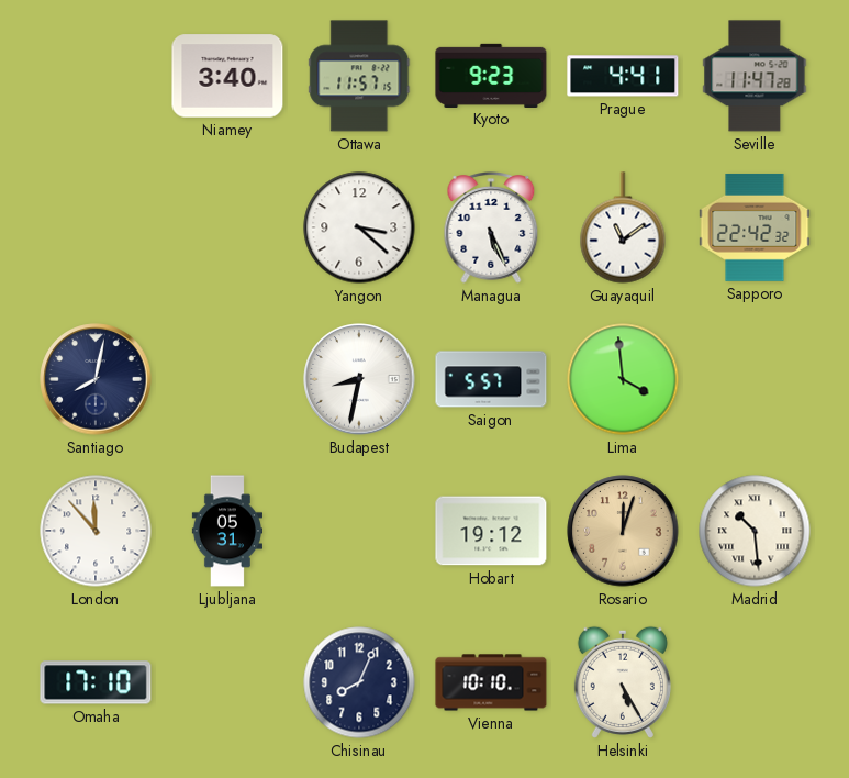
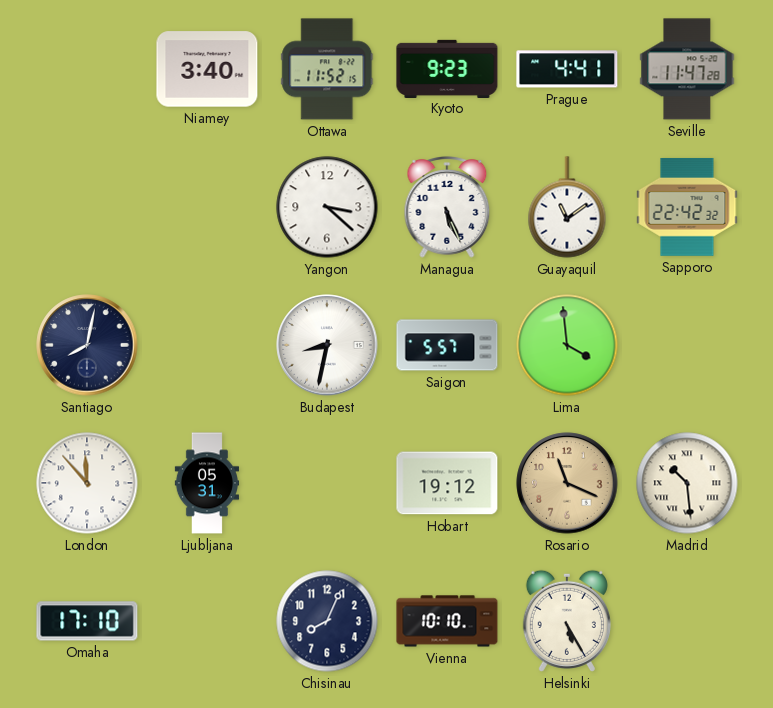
Ottawa: 11:57 -> 11:52
Rosario: 12:03 -> 11:19
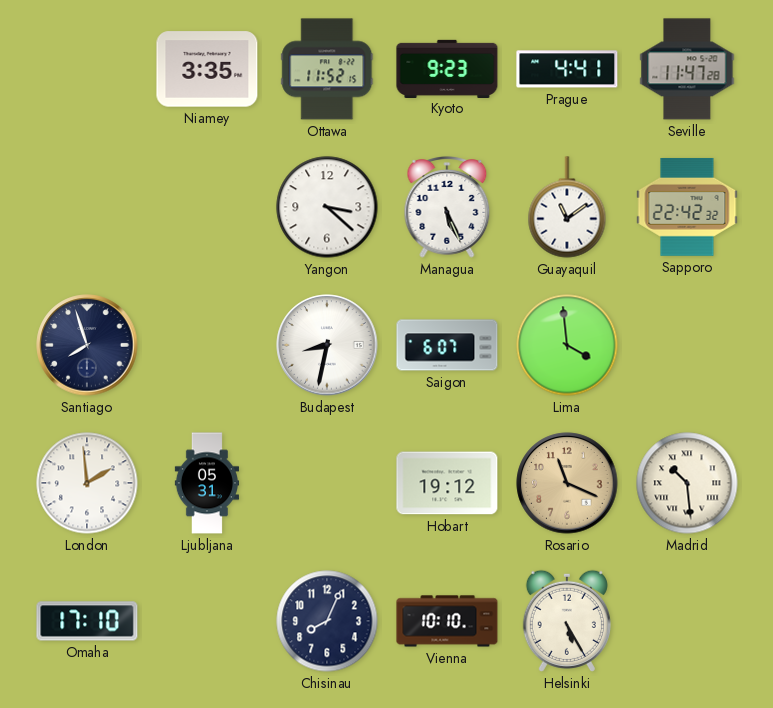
Niamey: 3:40 -> 3:35
Santiago: 8:02 -> 7:57
Saigon: 5:57 -> 6:07
London: 11:53 -> 1:59
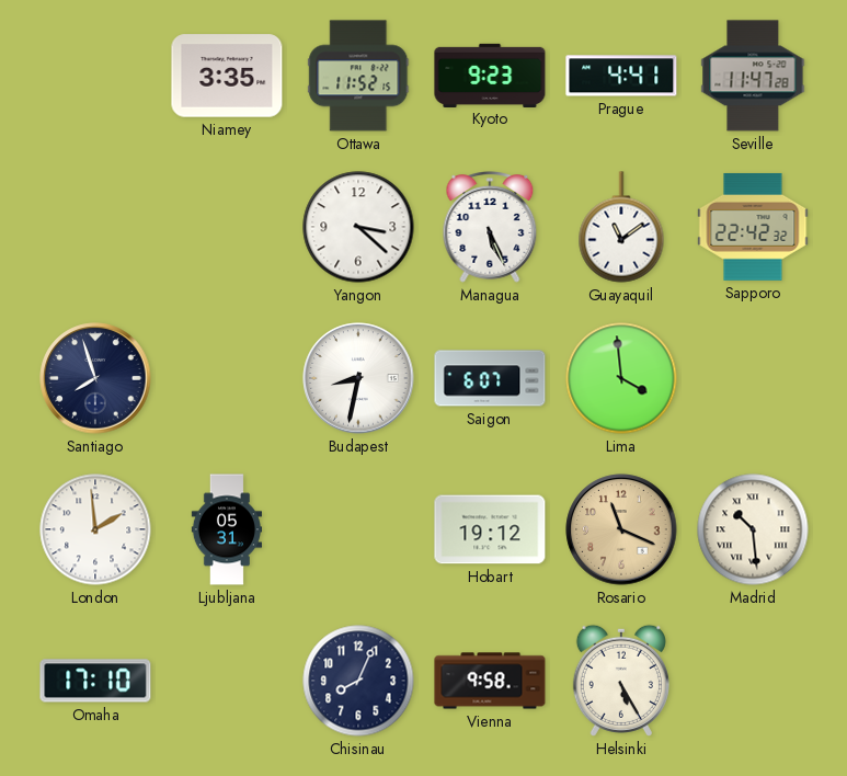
Vienna: 10:10 -> 9:58
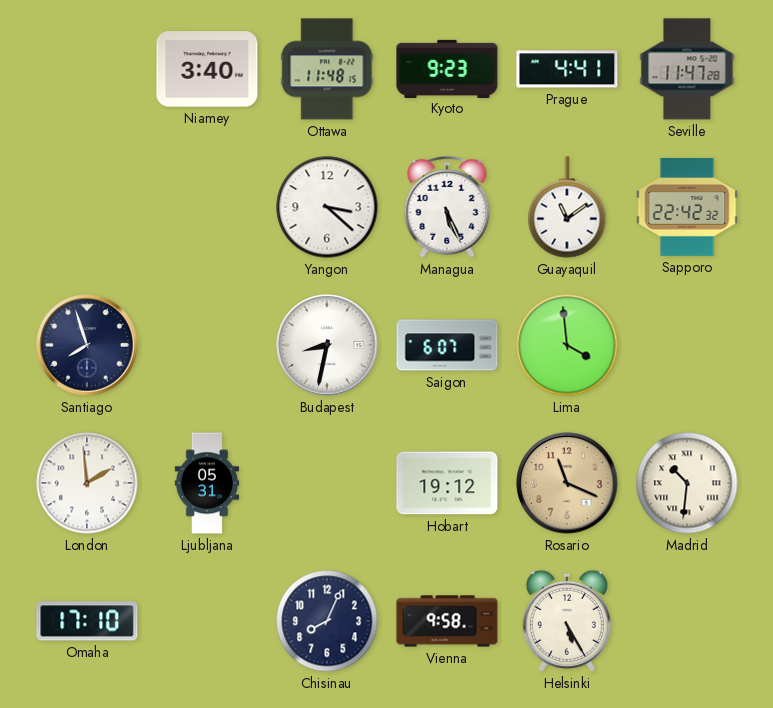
Niamey: 3:35 -> 3:40
Ottawa: 11:52 -> 11:48
Madrid: 10:29 -> 10:31
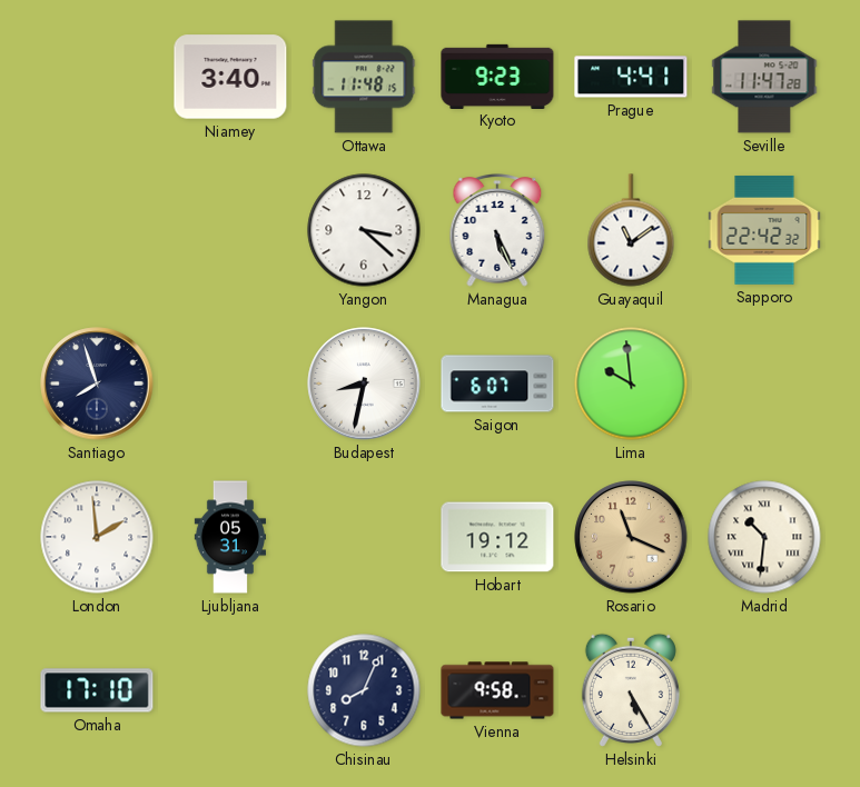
Lima: 3:59 -> 9:59
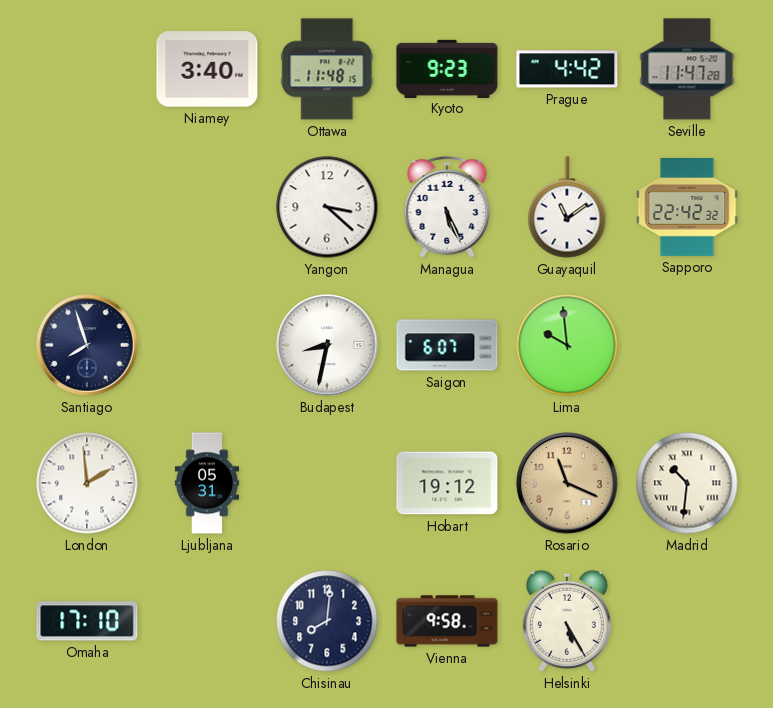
Prague: 4:41 -> 4:42
Chisinau: 8:04 -> 8:01
